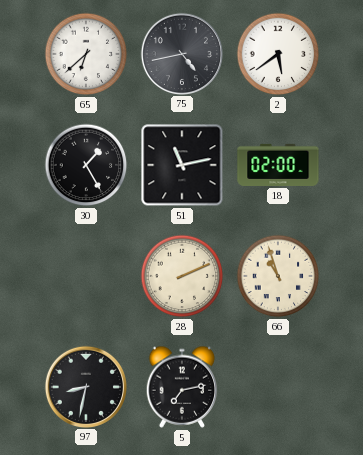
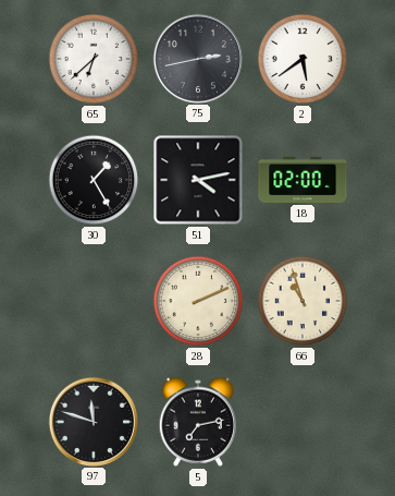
75: 4:43 -> 2:43
51: 11:13 -> 4:13
97: 8:32 -> 11:48
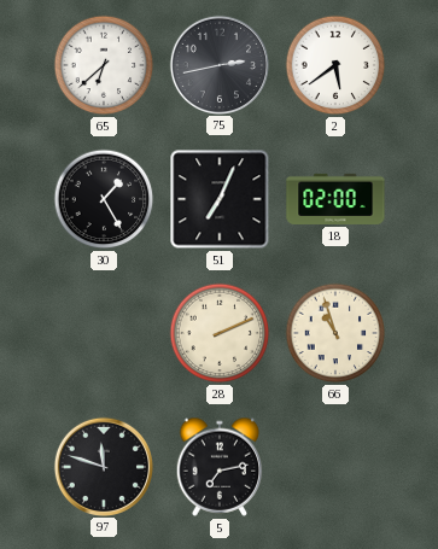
51: 4:13 -> 7:04
